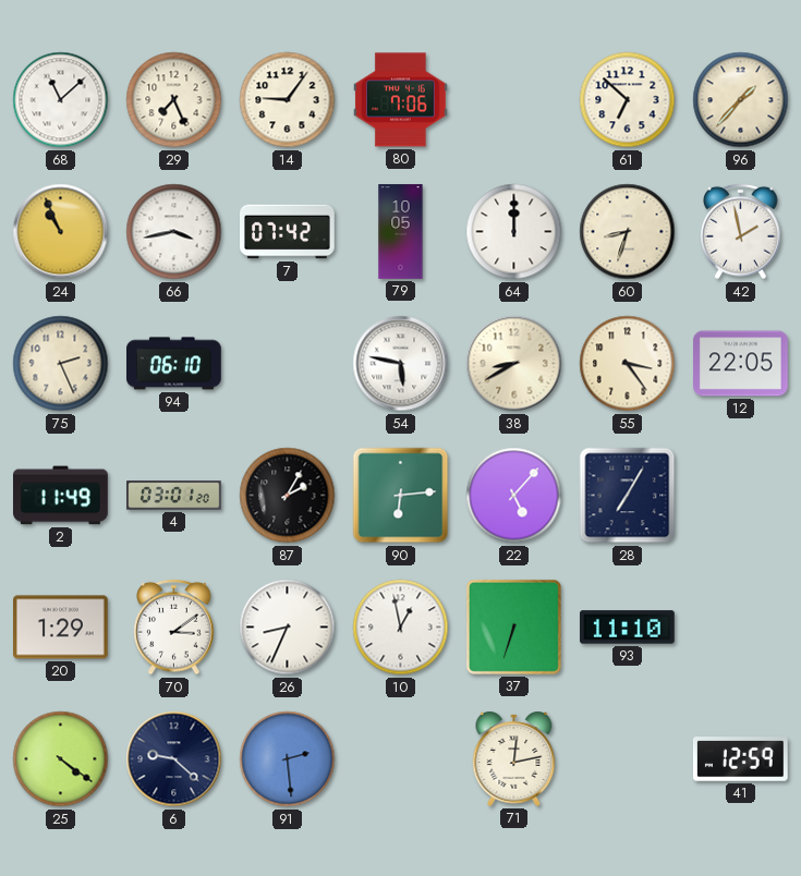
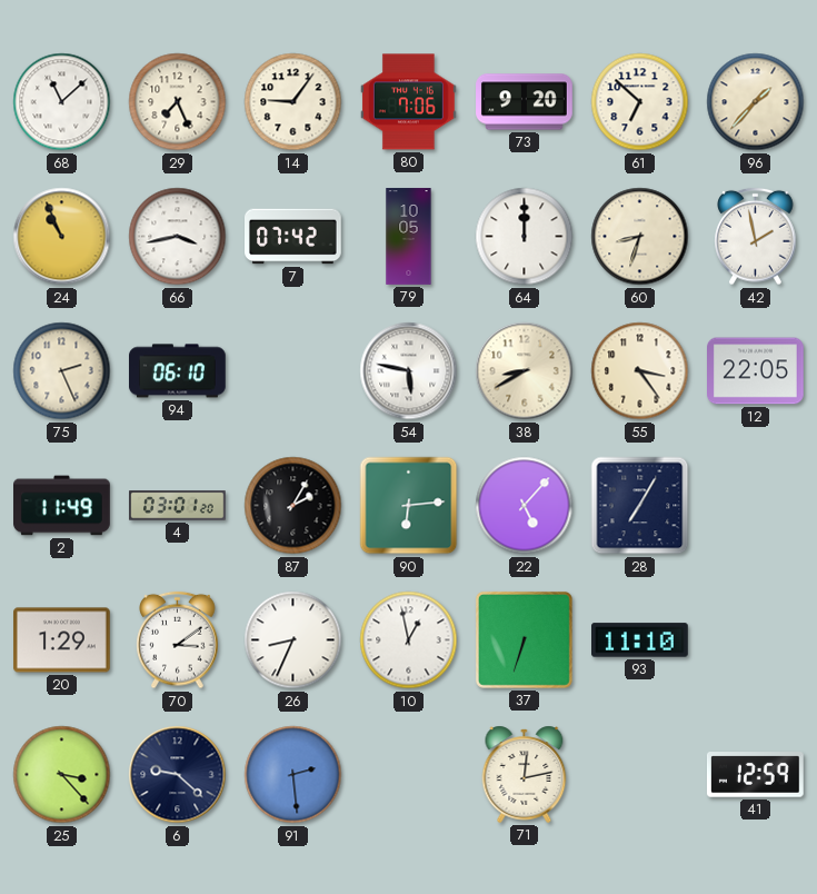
73: none -> 9:20
25: 4:21 -> 3:23
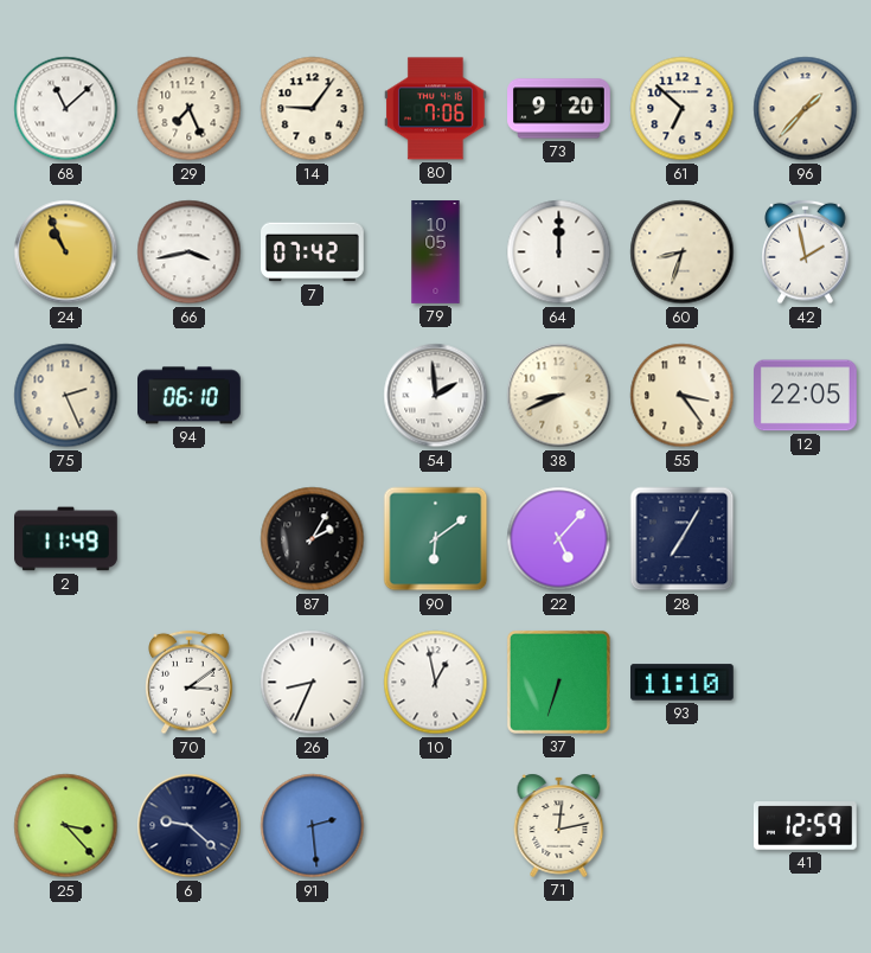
54: 5:47 -> 1:59
38: 8:40 -> 8:41
4: 03:01 -> none
90: 6:14 -> 6:09
20: 1:29 -> none
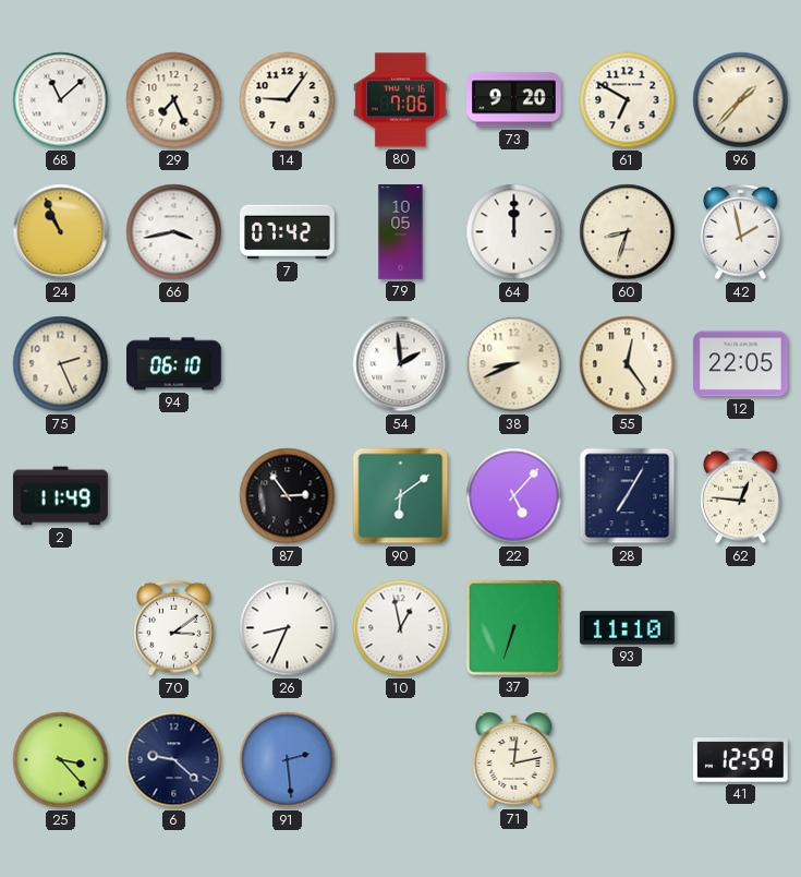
61: 6:52 -> 6:50
55: 3:24 -> 12:24
87: 2:05 -> 2:54
62: none -> 12:46
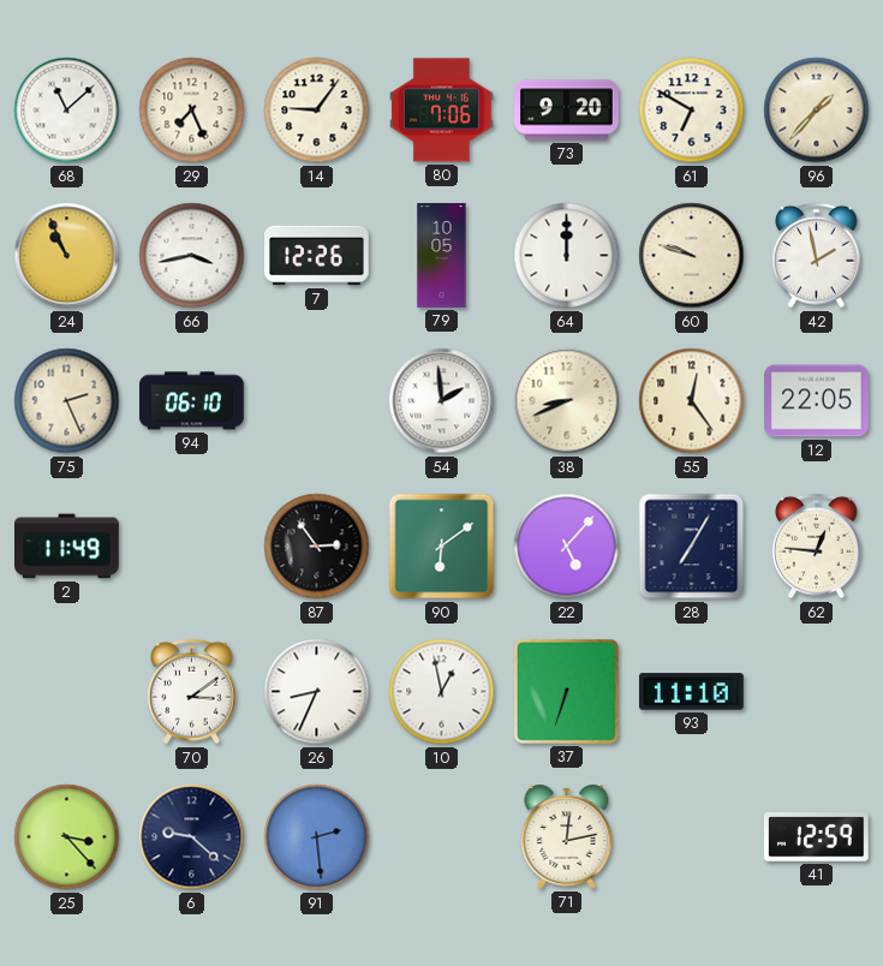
7: 07:42 -> 12:26
60: 8:33 -> 9:48
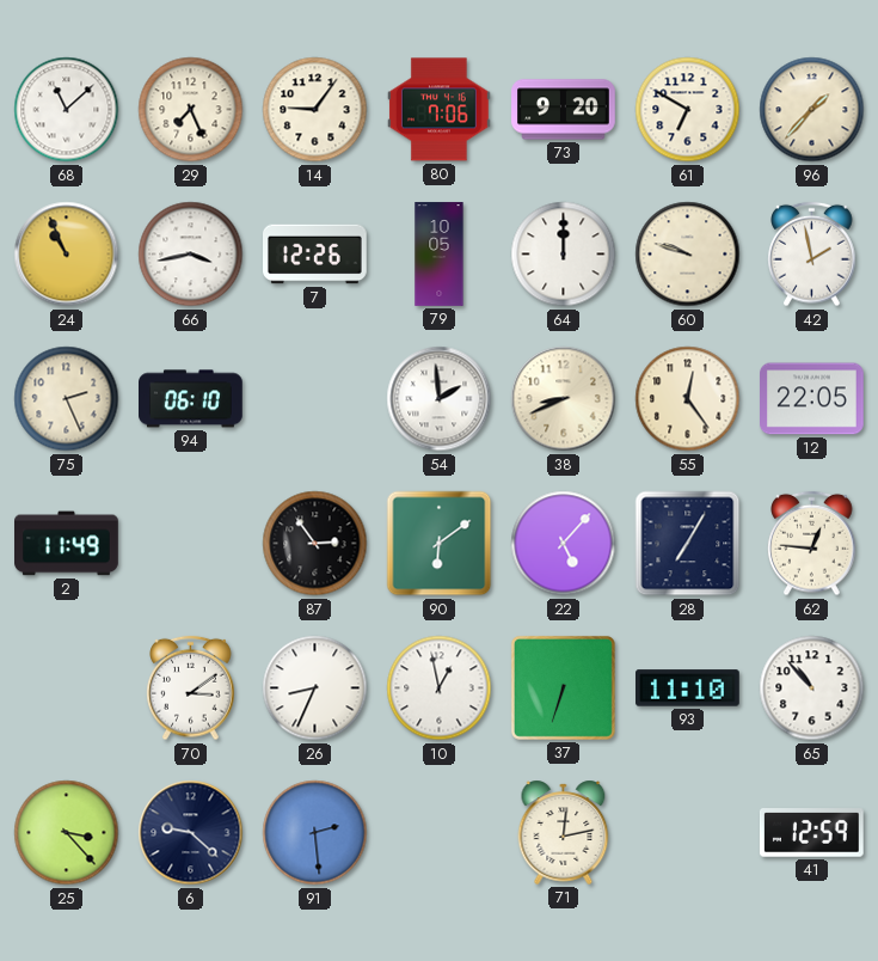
65: none -> 10:53
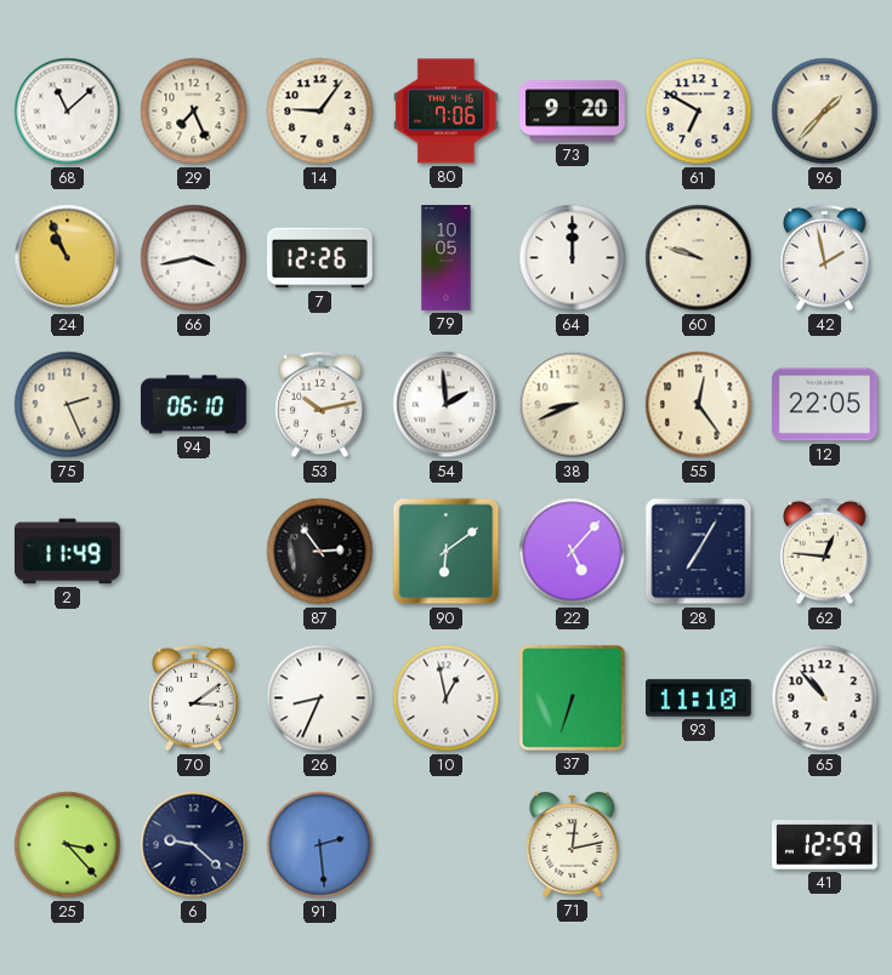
53: none -> 10:13
